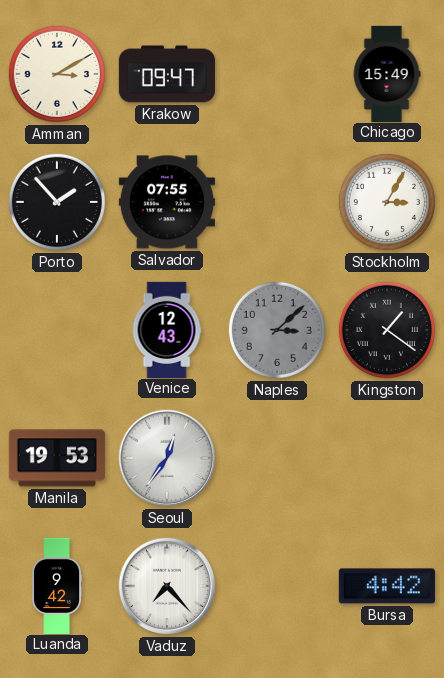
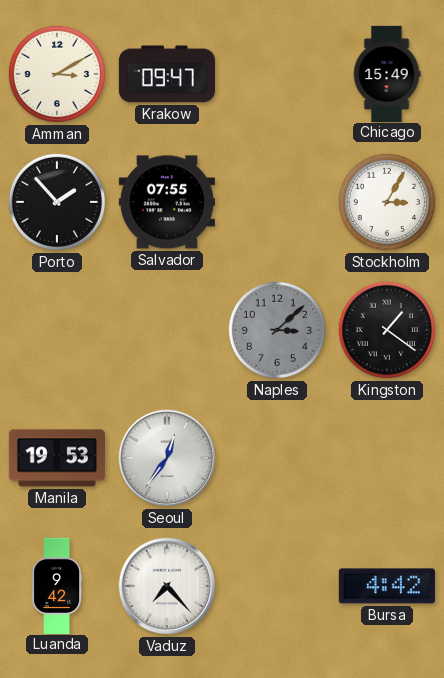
Venice: 12:43 -> none
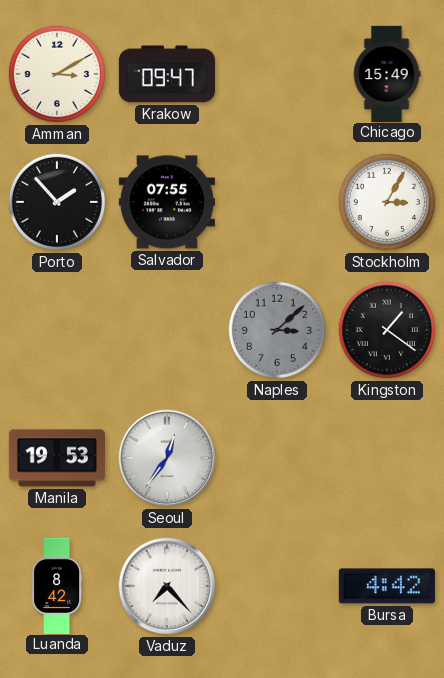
Luanda: 9:42 -> 8:42
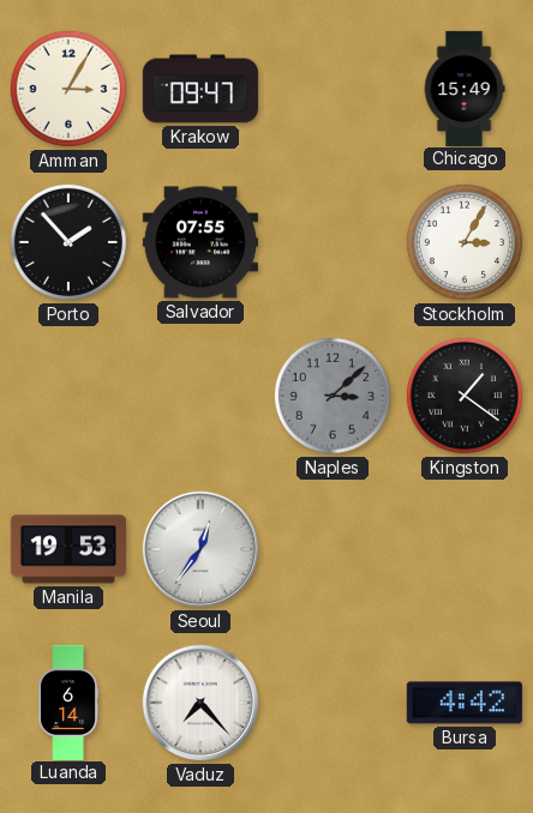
Amman: 3:10 -> 3:05
Luanda: 8:42 -> 6:14
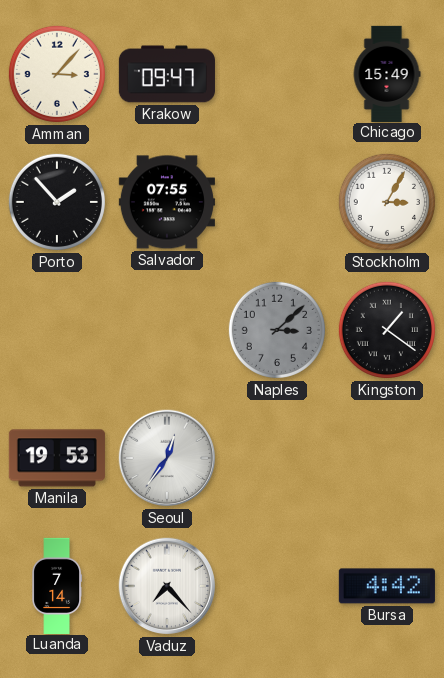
Amman: 3:05 -> 3:07
Luanda: 6:14 -> 7:14
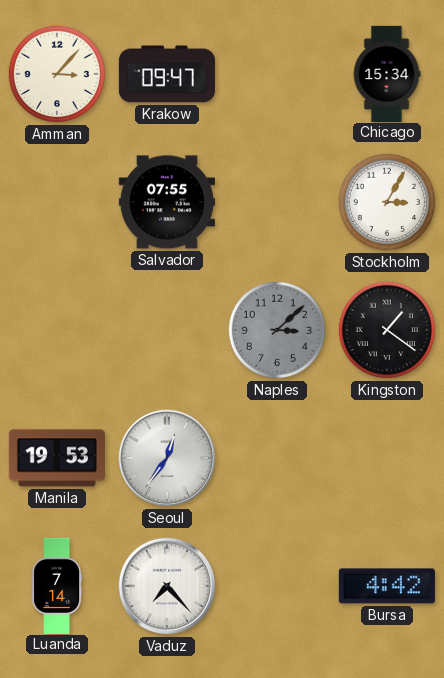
Chicago: 15:49 -> 15:34
Porto: 1:53 -> none
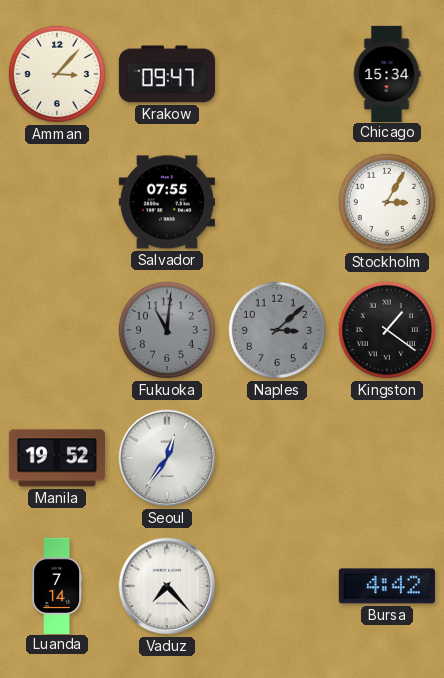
Fukuoka: none -> 11:01
Manila: 19:53 -> 19:52
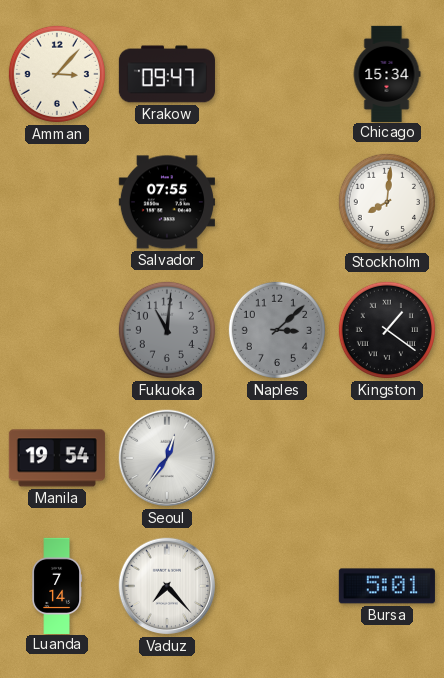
Stockholm: 3:05 -> 8:01
Manila: 19:52 -> 19:54
Bursa: 4:42 -> 5:01
